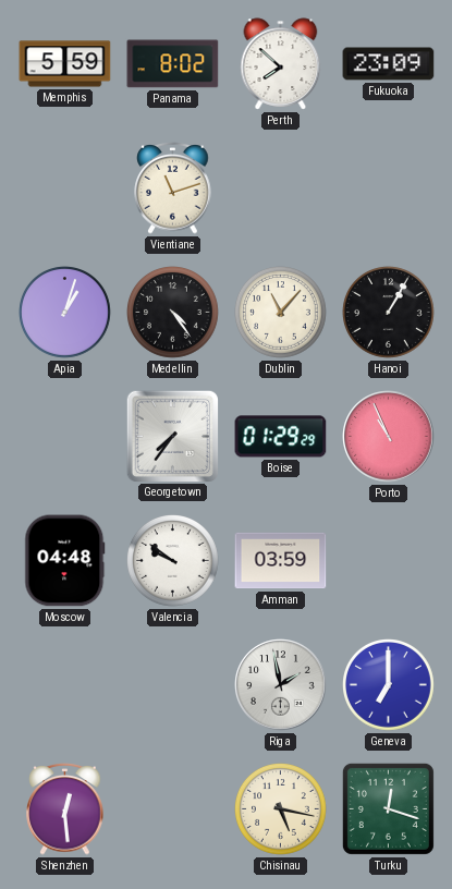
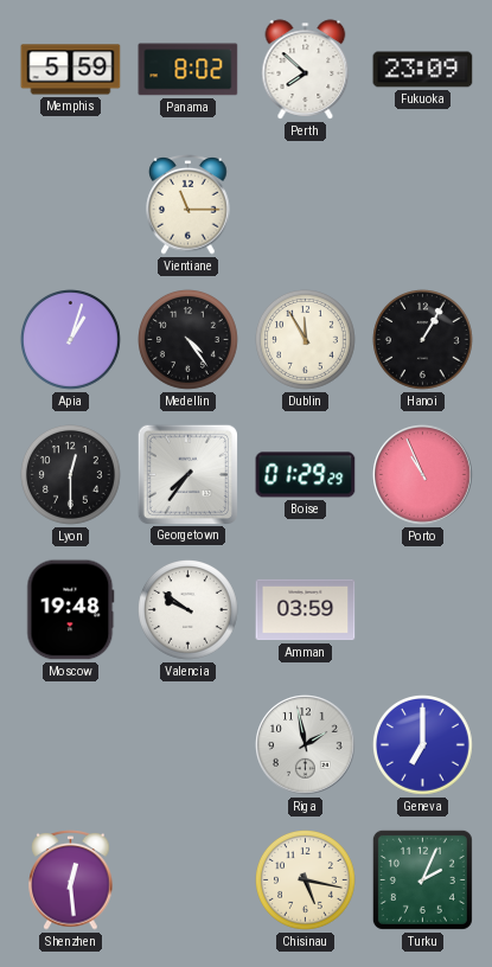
Vientiane: 11:12 -> 11:15
Dublin: 11:07 -> 11:55
Lyon: none -> 12:30
Moscow: 04:48 -> 19:48
Turku: 12:18 -> 2:04
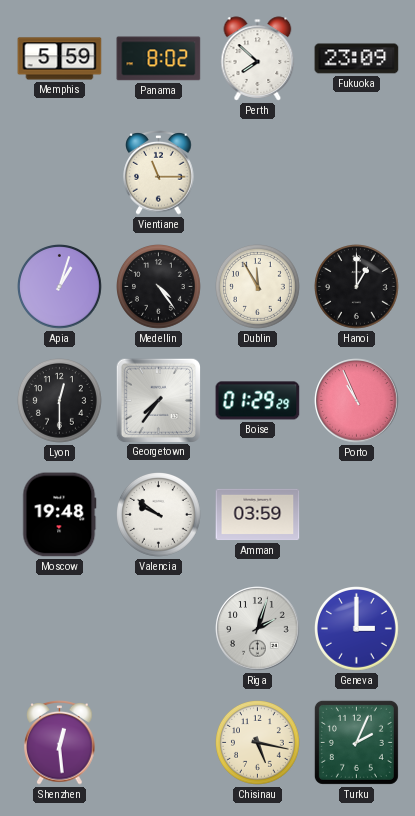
Hanoi: 1:05 -> 1:00
Riga: 1:58 -> 2:03
Geneva: 7:00 -> 3:00
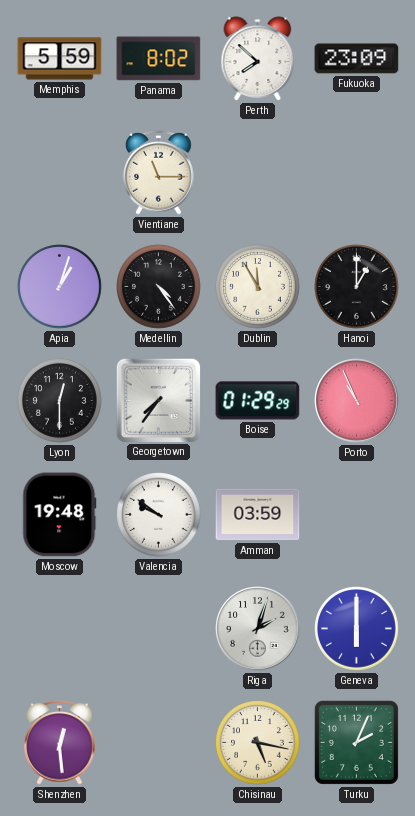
Geneva: 3:00 -> 6:00
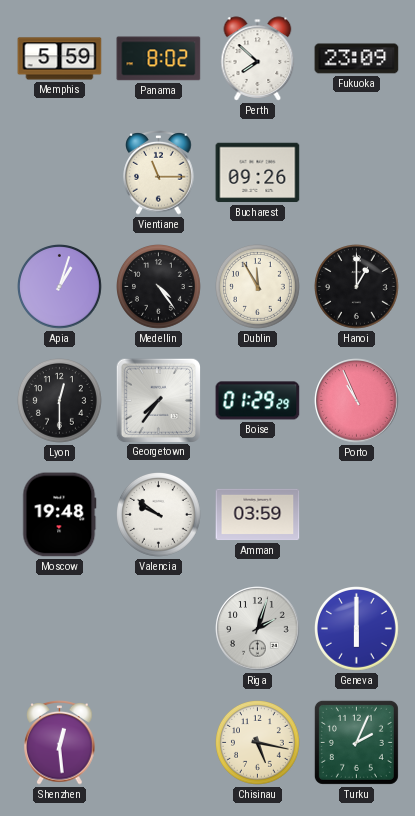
Bucharest: none -> 09:26
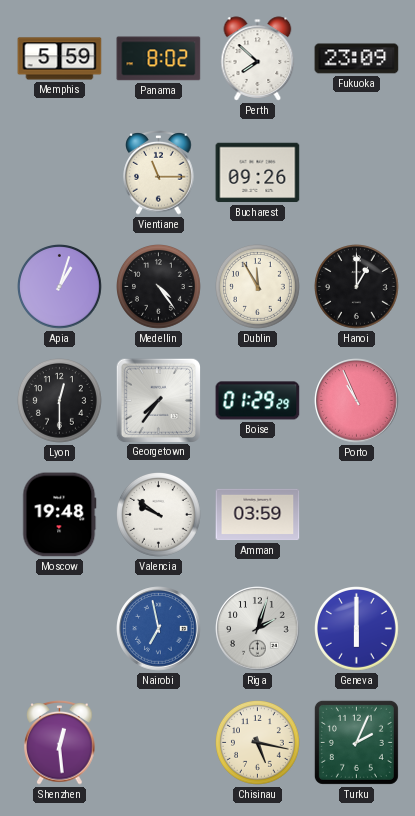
Nairobi: none -> 6:58
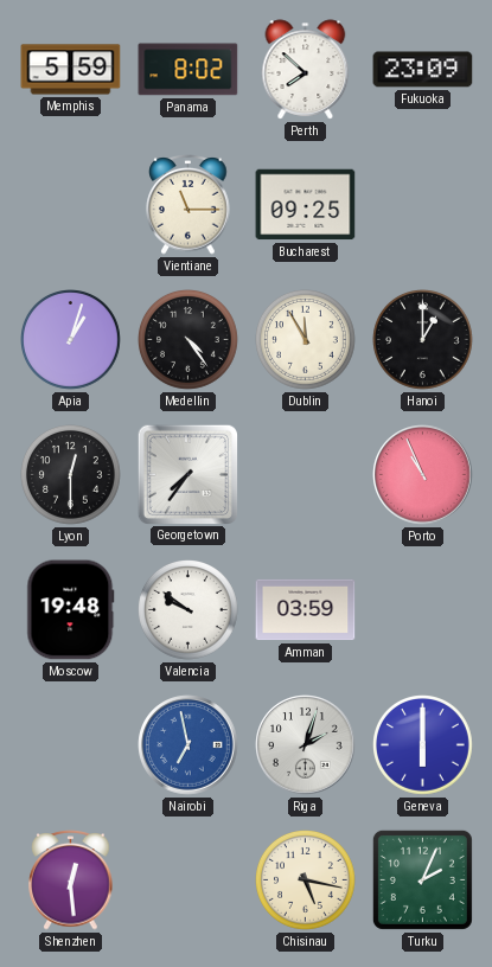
Bucharest: 09:26 -> 09:25
Boise: 01:29 -> none
